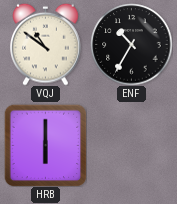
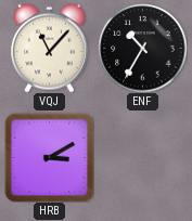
VQJ: 10:51 -> 11:07
HRB: 6:00 -> 3:10
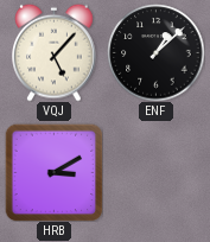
VQJ: 11:07 -> 5:07
ENF: 10:35 -> 1:08
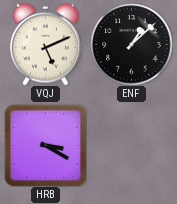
VQJ: 5:07 -> 5:11
HRB: 3:10 -> 3:20
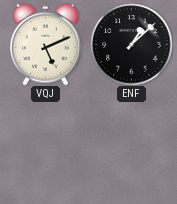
HRB: 3:20 -> none
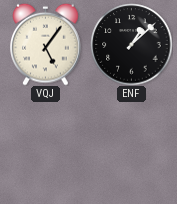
VQJ: 5:11 -> 5:06
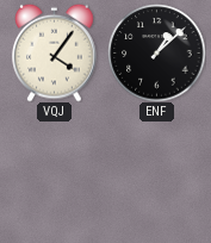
VQJ: 5:06 -> 4:06
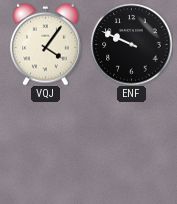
ENF: 1:08 -> 9:49
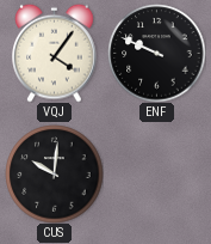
CUS: none -> 10:01
